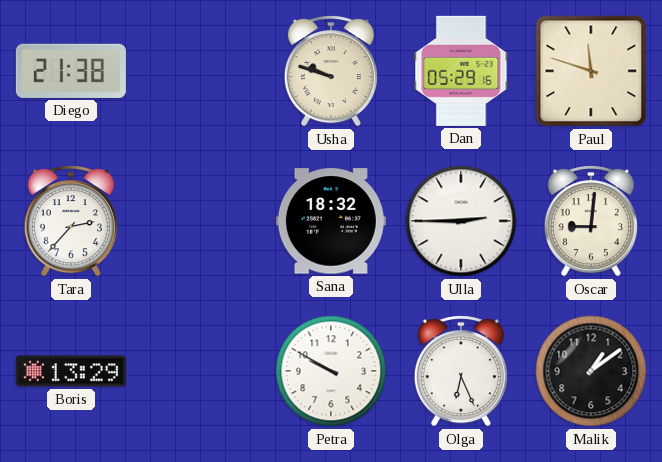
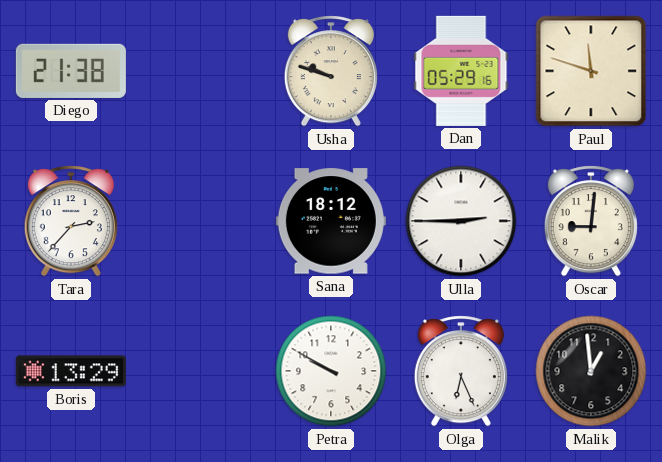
Sana: 18:32 -> 18:12
Malik: 1:09 -> 12:59
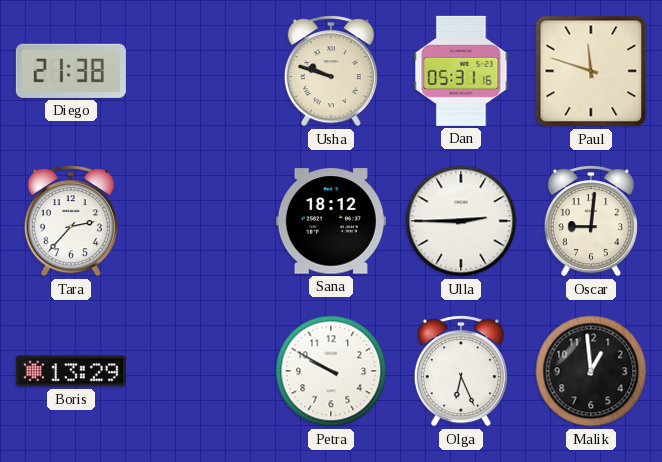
Dan: 05:29 -> 05:31
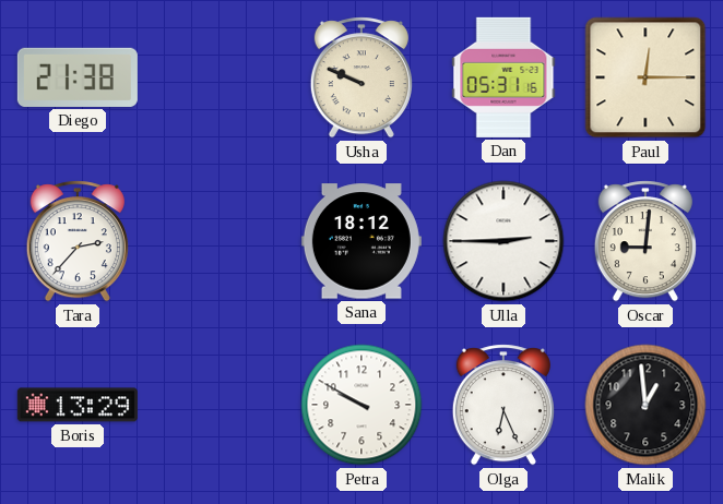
Usha: 9:48 -> 9:49
Paul: 11:48 -> 12:15
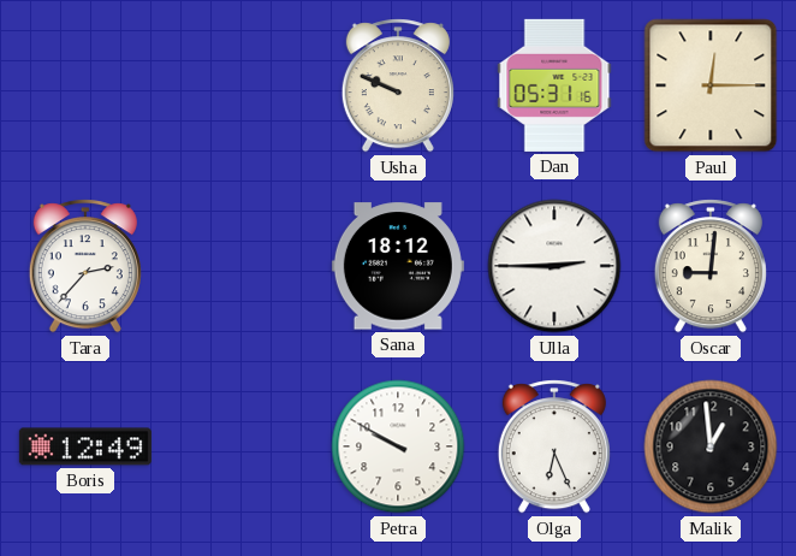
Diego: 21:38 -> none
Boris: 13:29 -> 12:49
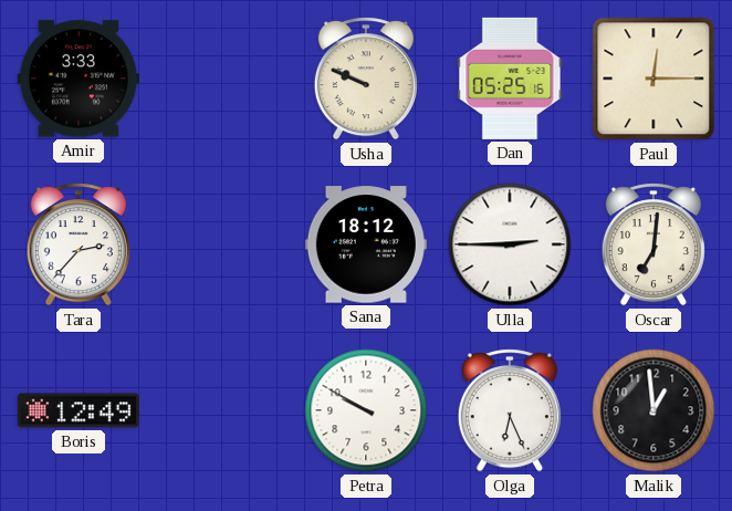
Amir: none -> 3:33
Dan: 05:31 -> 05:25
Oscar: 9:01 -> 7:01
